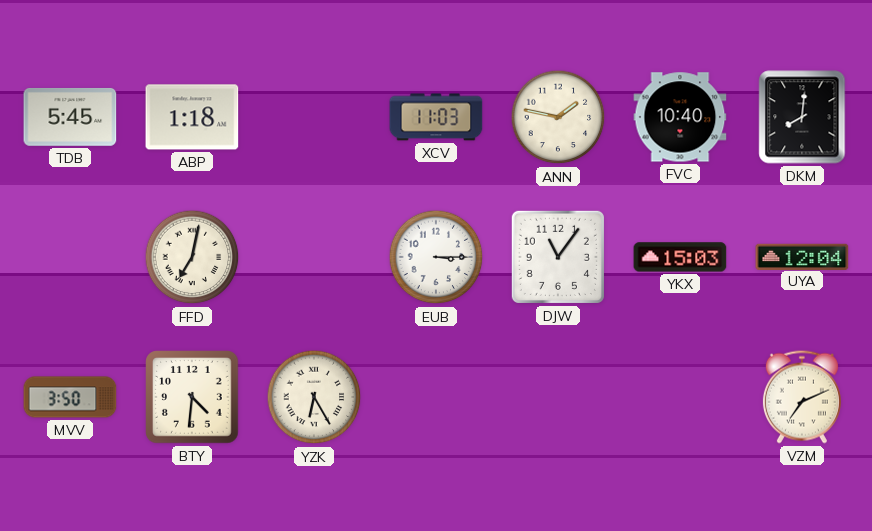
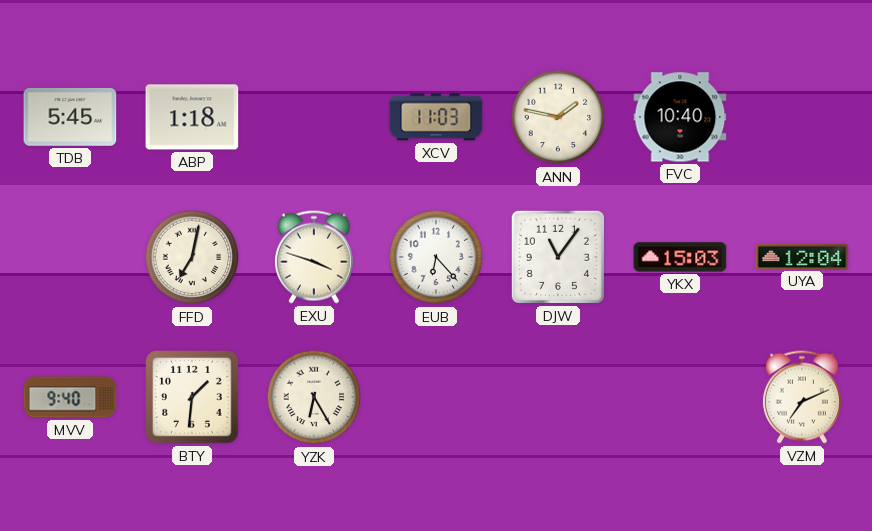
DKM: 8:01 -> none
EXU: none -> 3:48
EUB: 3:15 -> 6:23
MVV: 3:50 -> 9:40
BTY: 4:31 -> 1:31
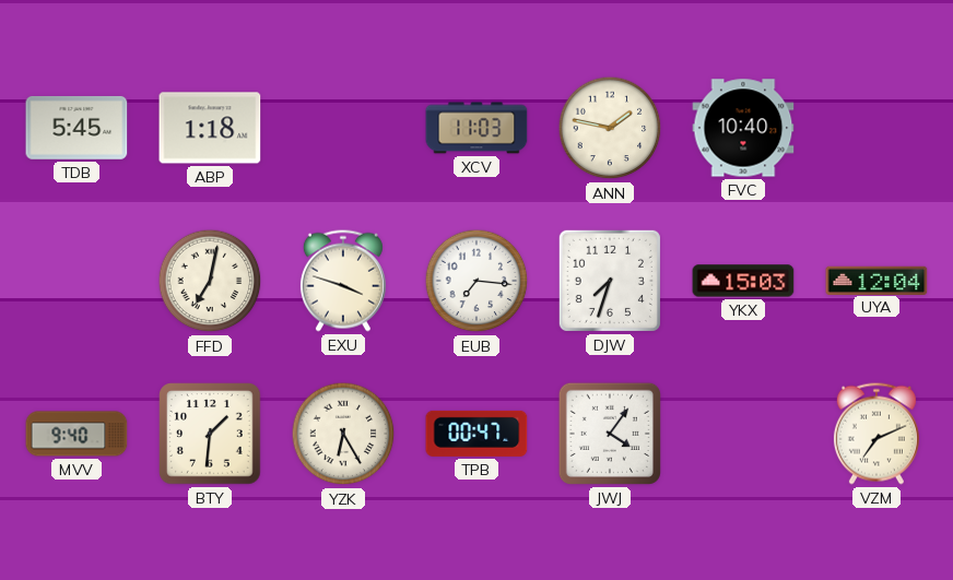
EUB: 6:23 -> 7:16
DJW: 11:06 -> 7:33
TPB: none -> 00:47
JWJ: none -> 4:06
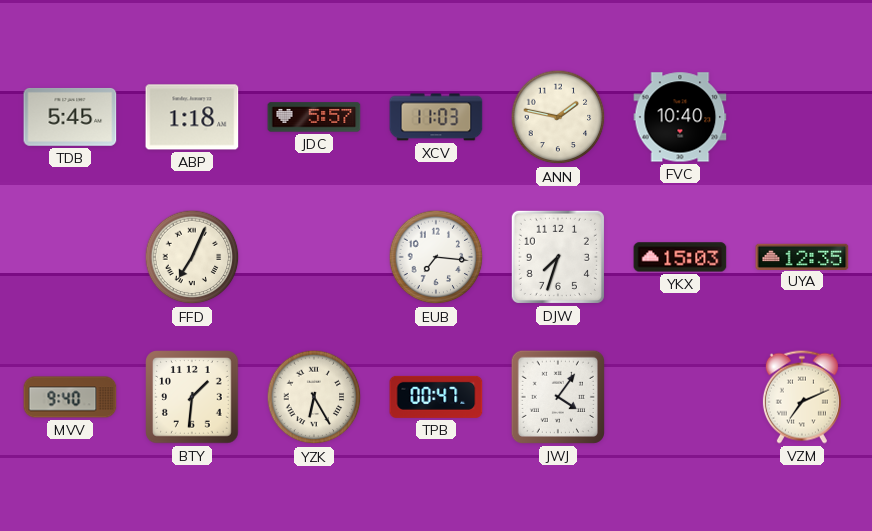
JDC: none -> 5:57
FFD: 7:02 -> 7:04
EXU: 3:48 -> none
UYA: 12:04 -> 12:35
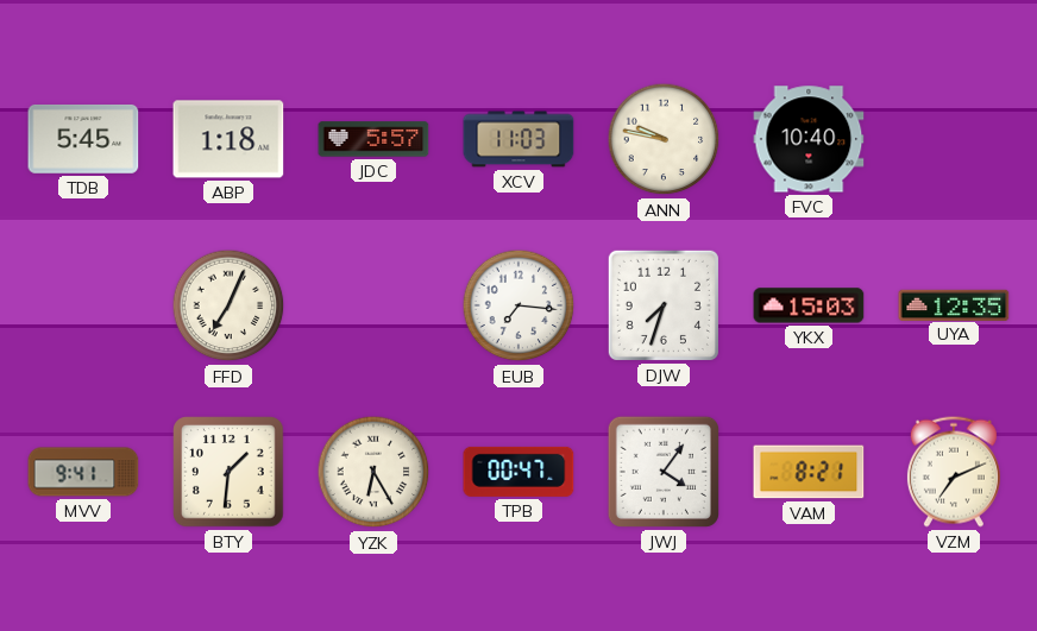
ANN: 1:47 -> 9:47
MVV: 9:40 -> 9:41
VAM: none -> 8:21
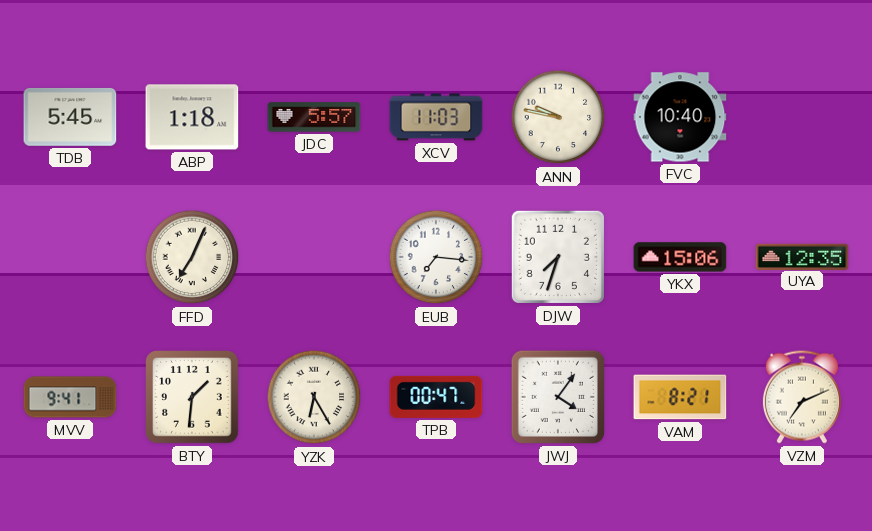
YKX: 15:03 -> 15:06
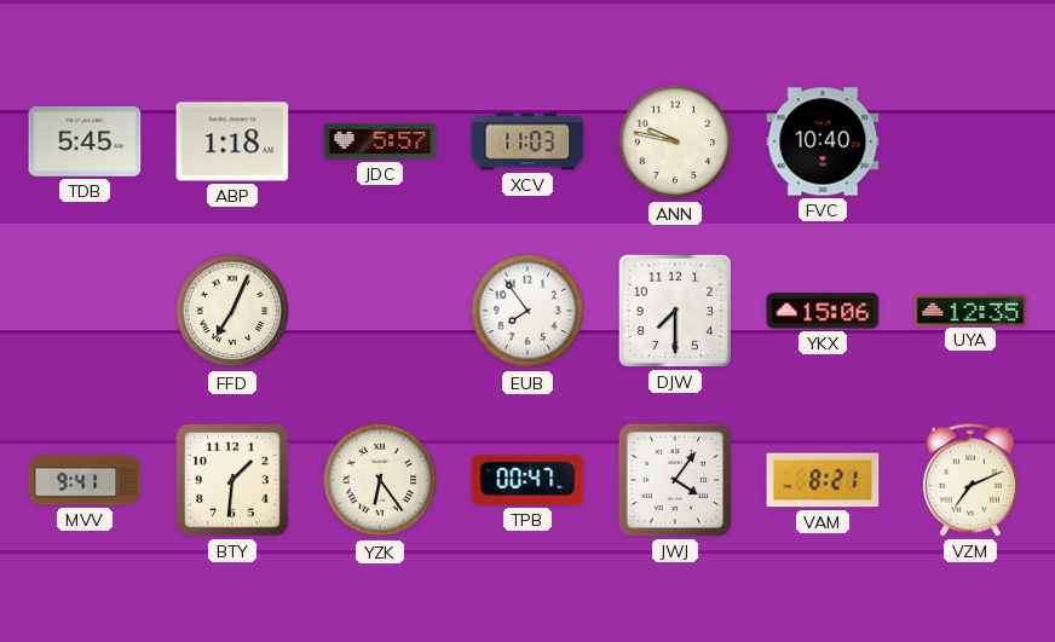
EUB: 7:16 -> 7:54
DJW: 7:33 -> 7:30
YZK: 6:25 -> 6:24
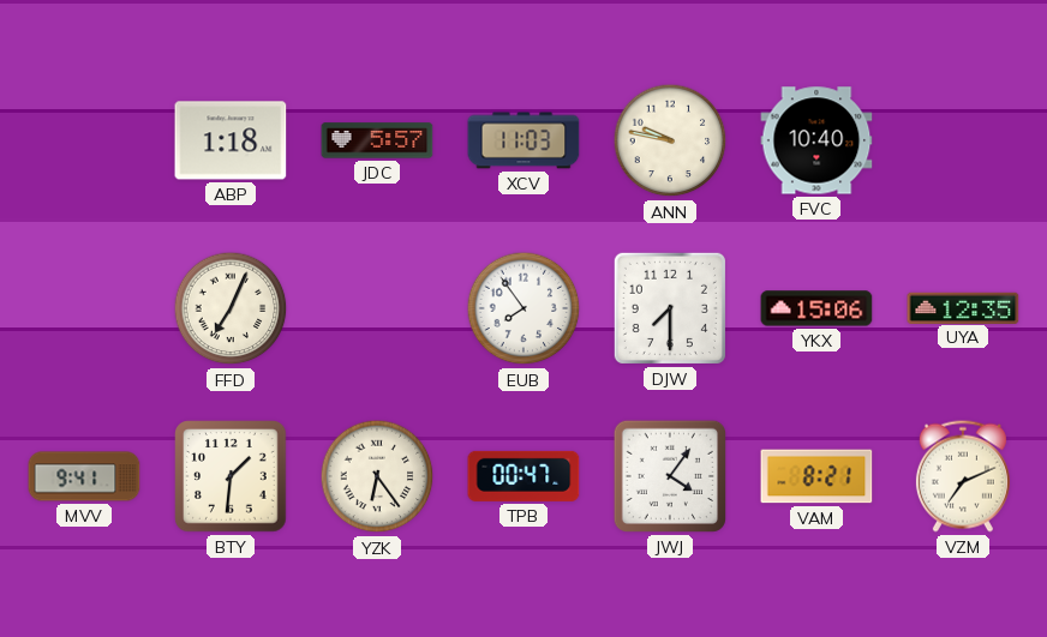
TDB: 5:45 -> none
